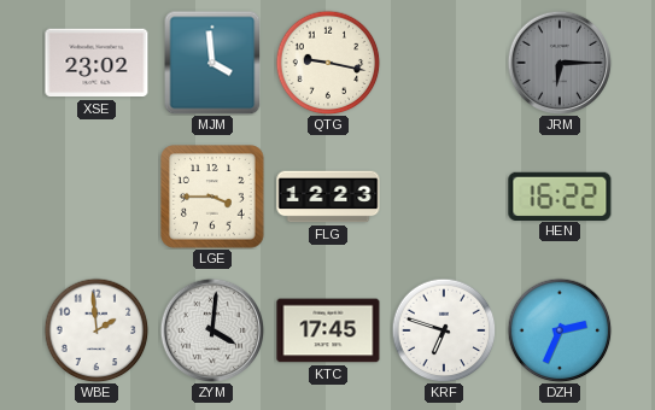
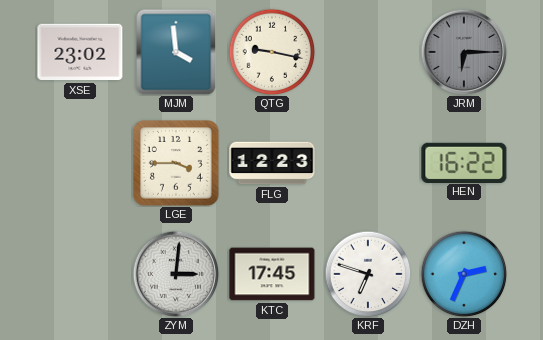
WBE: 1:59 -> none
ZYM: 4:01 -> 3:01
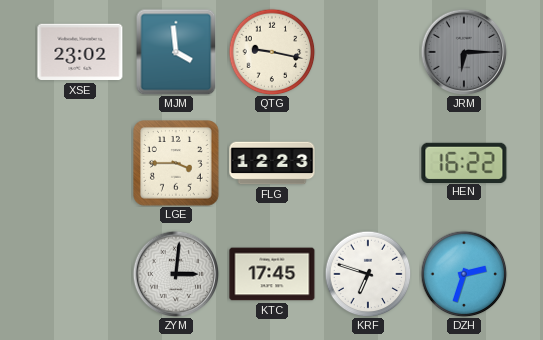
DZH: 2:34 -> 2:33
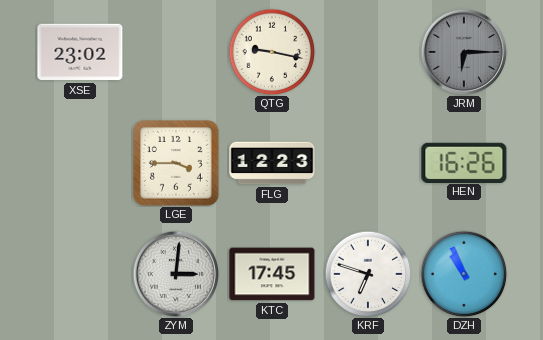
MJM: 3:59 -> none
HEN: 16:22 -> 16:26
DZH: 2:33 -> 10:56
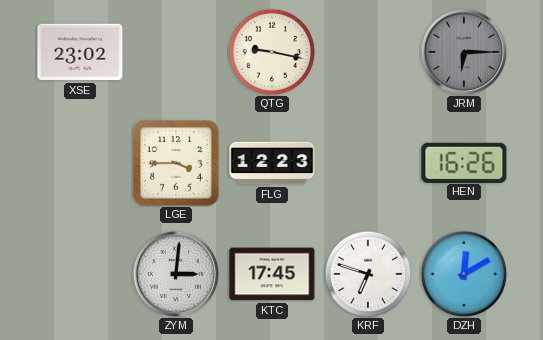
DZH: 10:56 -> 12:10
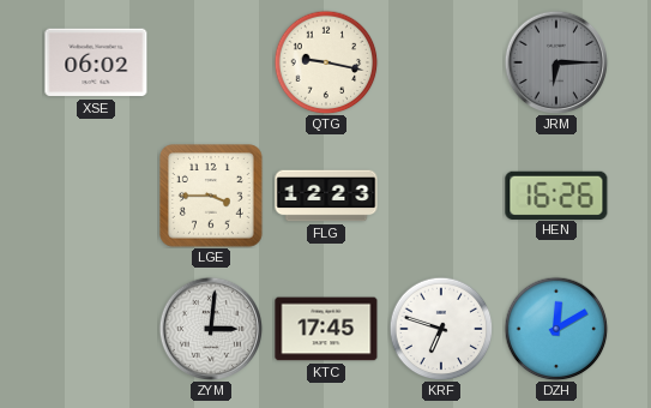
XSE: 23:02 -> 06:02
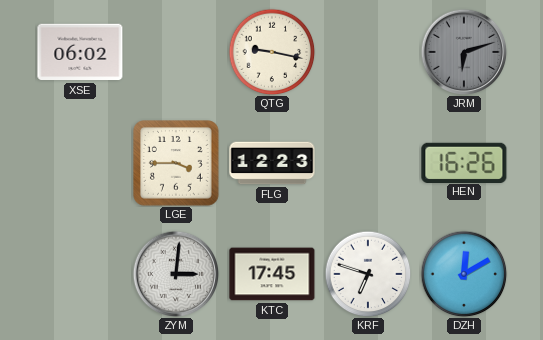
JRM: 6:15 -> 6:12
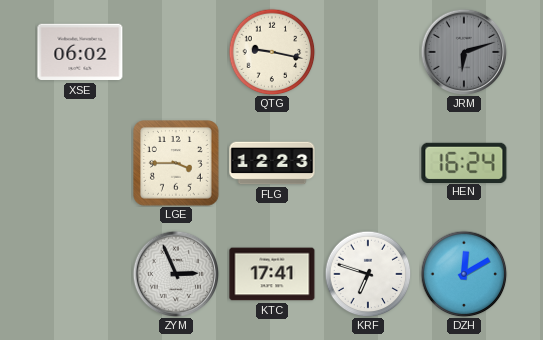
HEN: 16:26 -> 16:24
ZYM: 3:01 -> 2:56
KTC: 17:45 -> 17:41
